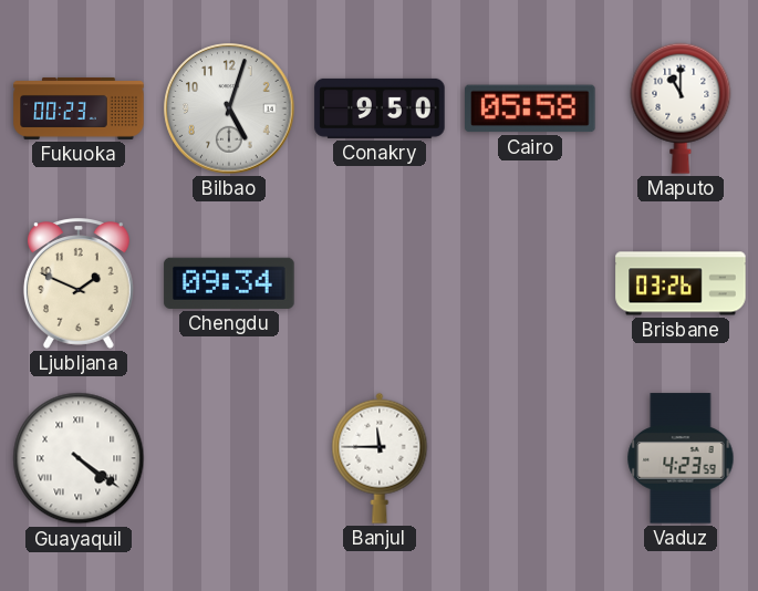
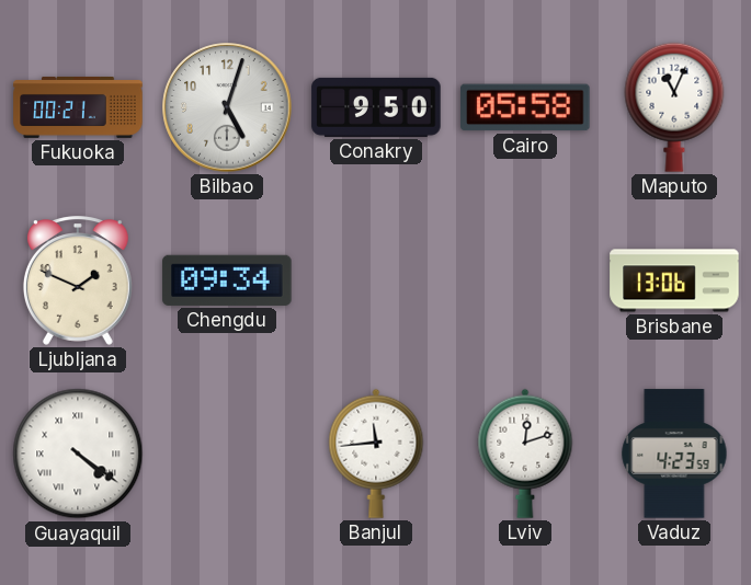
Fukuoka: 00:23 -> 00:21
Maputo: 11:00 -> 11:04
Brisbane: 03:26 -> 13:06
Banjul: 11:45 -> 11:44
Lviv: none -> 12:12
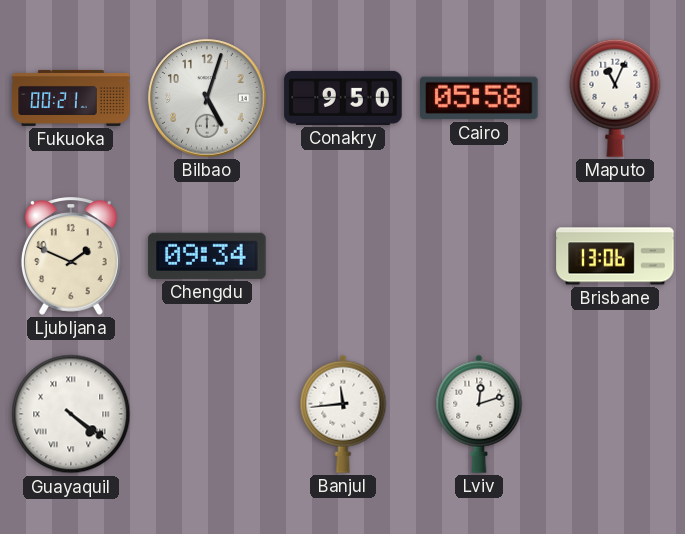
Vaduz: 4:23 -> none
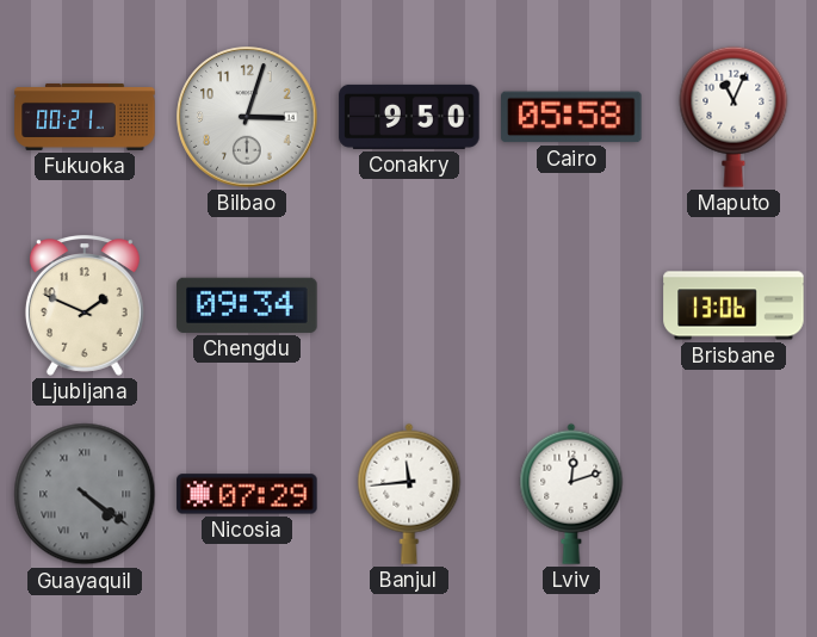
Bilbao: 5:03 -> 3:03
Guayaquil dial: white -> grey
Nicosia: none -> 07:29
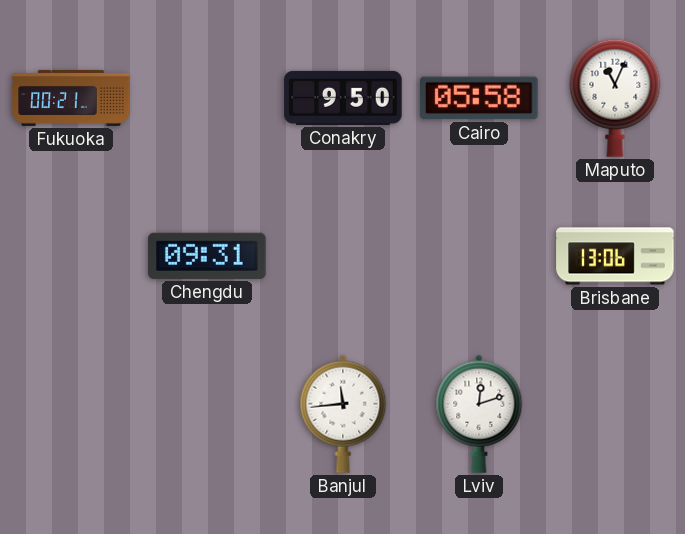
Bilbao: 3:03 -> none
Ljubljana: 1:49 -> none
Chengdu: 09:34 -> 09:31
Guayaquil: 4:21 -> none
Nicosia: 07:29 -> none
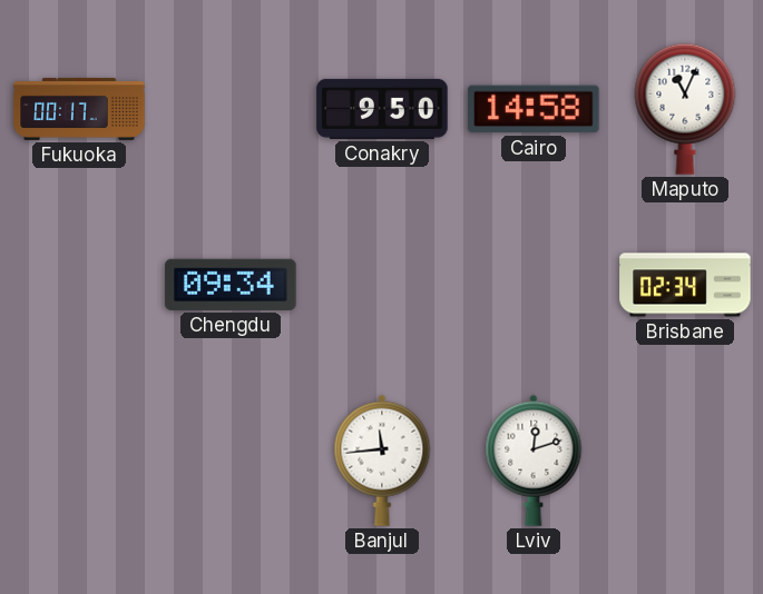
Fukuoka: 00:21 -> 00:17
Cairo: 05:58 -> 14:58
Chengdu: 09:31 -> 09:34
Brisbane: 13:06 -> 02:34
